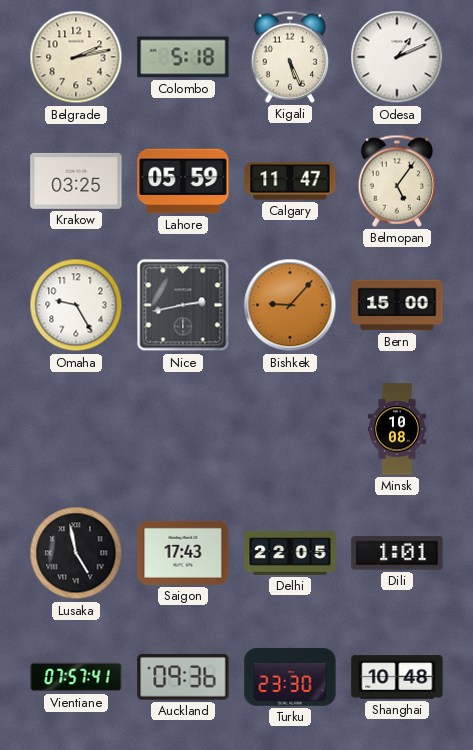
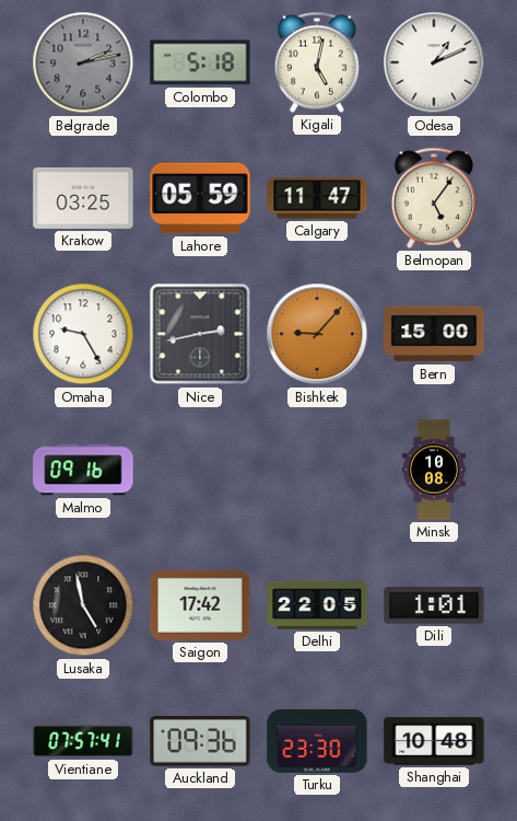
Belgrade dial: cream -> grey
Kigali: 5:26 -> 5:02
Malmo: none -> 09:16
Saigon: 17:43 -> 17:42
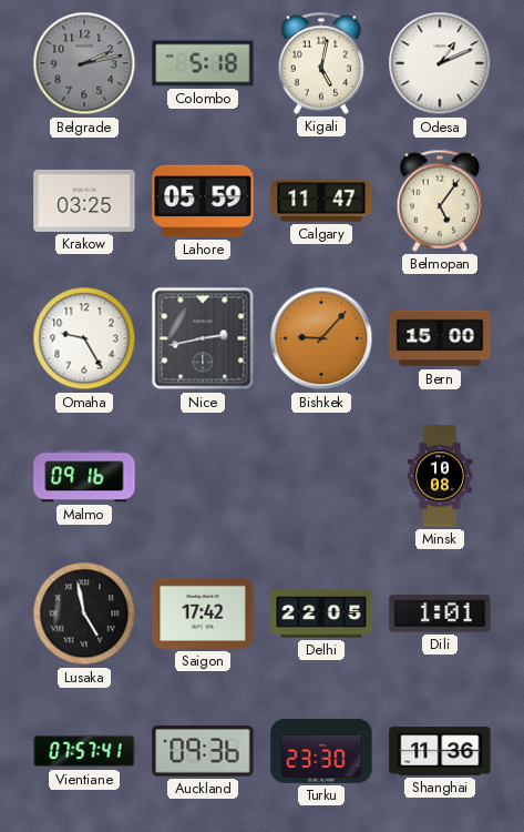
Shanghai: 10:48 -> 11:36
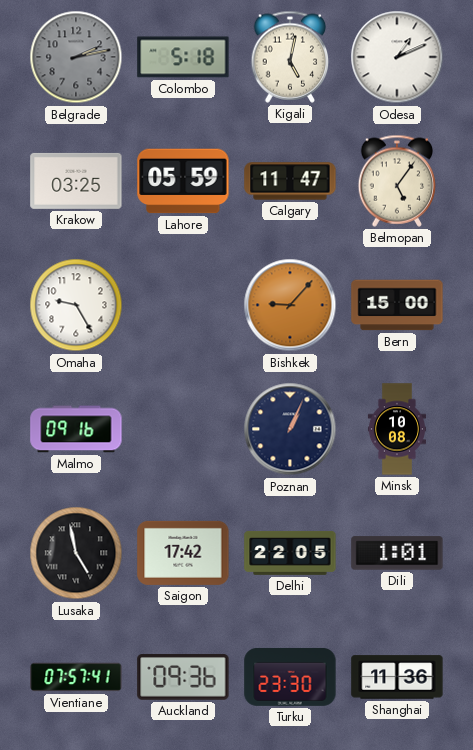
Nice: 2:43 -> none
Poznan: none -> 1:04
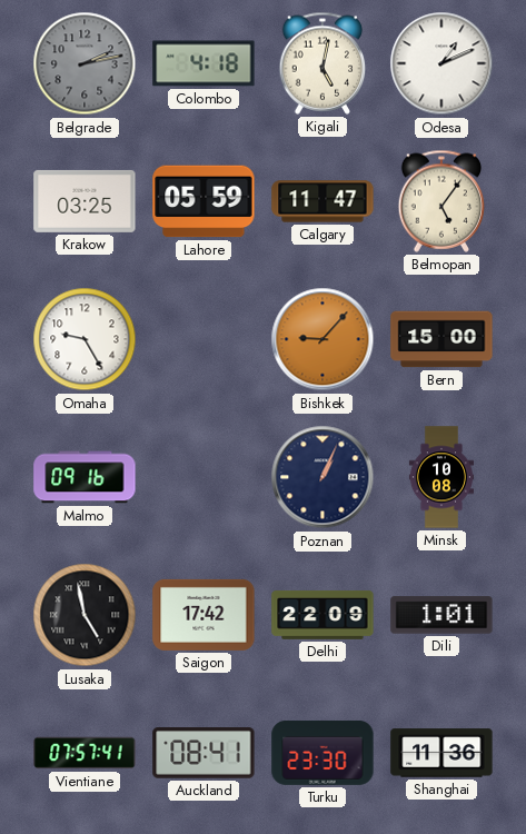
Colombo: 5:18 -> 4:18
Delhi: 22:05 -> 22:09
Auckland: 09:36 -> 08:41
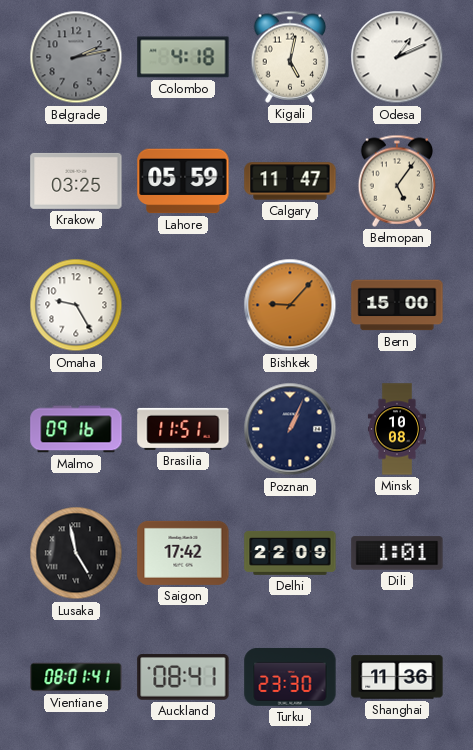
Brasilia: none -> 11:51
Vientiane: 07:57 -> 08:01
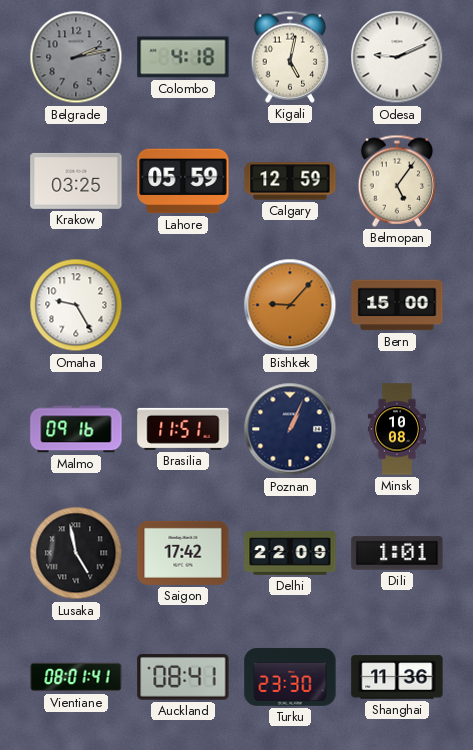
Odesa: 1:11 -> 9:11
Calgary: 11:47 -> 12:59
